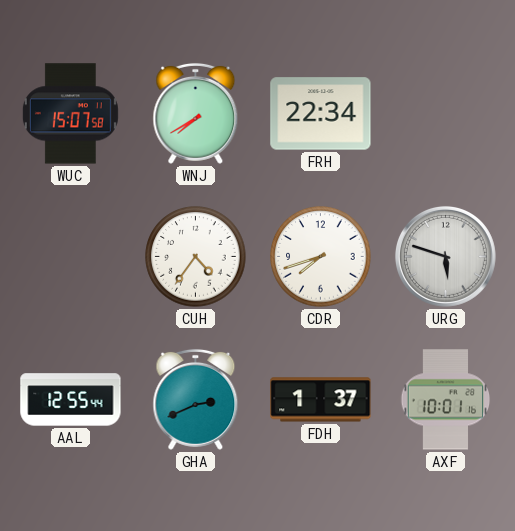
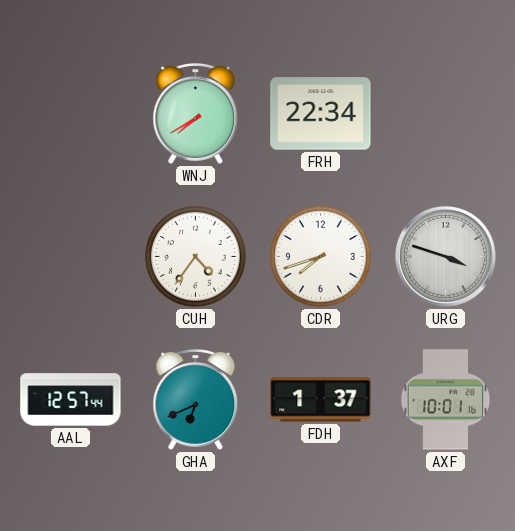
WUC: 15:07 -> none
URG: 5:48 -> 3:48
AAL: 12:55 -> 12:57
GHA: 2:41 -> 6:41
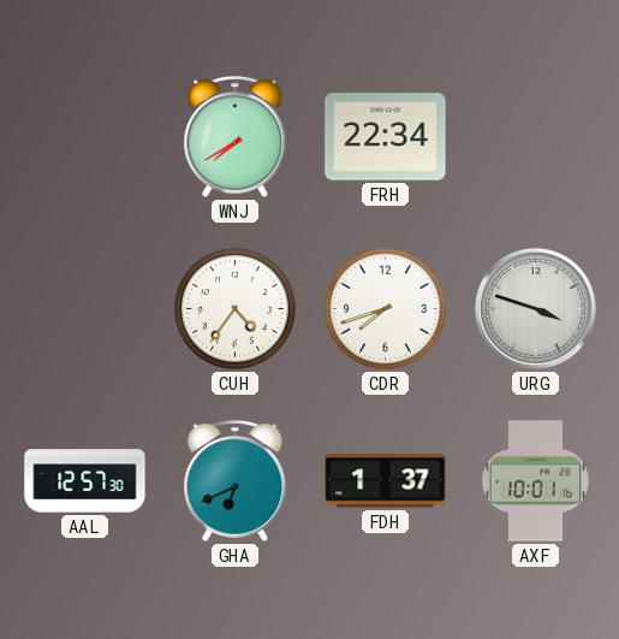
AAL: 12:57:44 -> 12:57:30
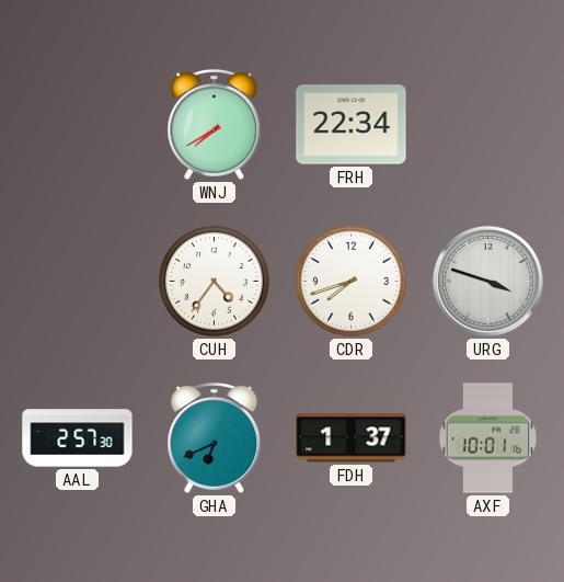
AAL: 12:57 -> 2:57
